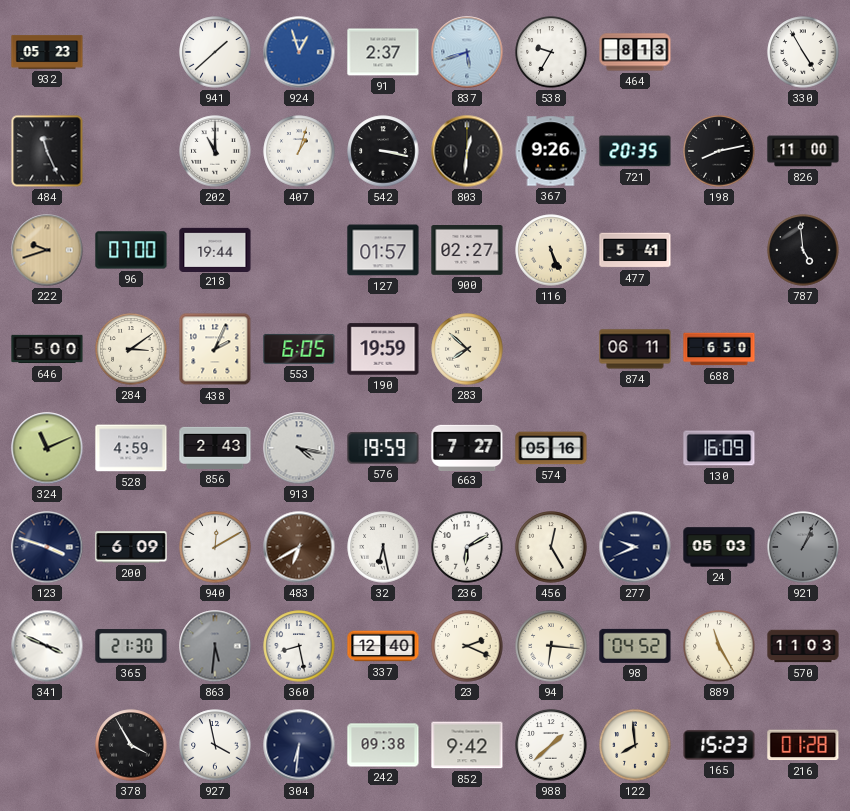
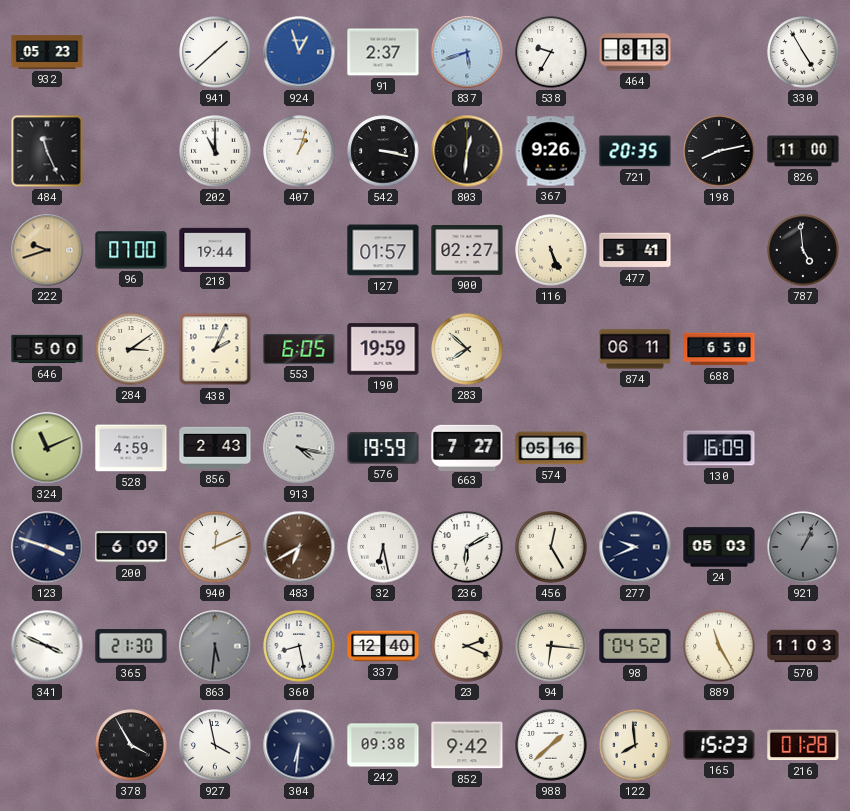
940: 12:10 -> 12:11
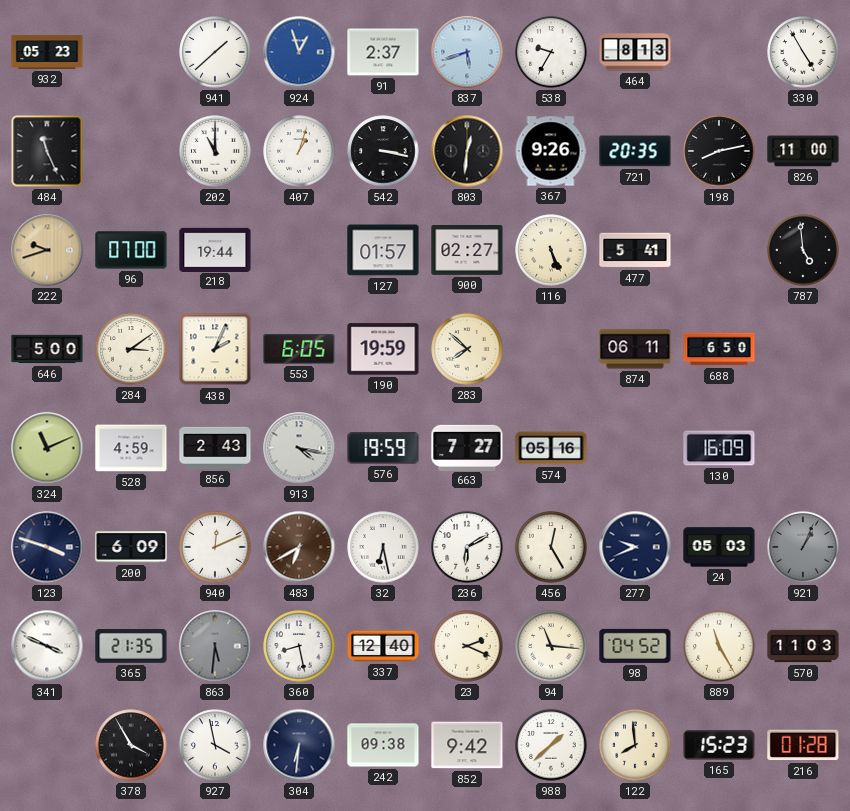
365: 21:30 -> 21:35
94: 6:16 -> 11:16
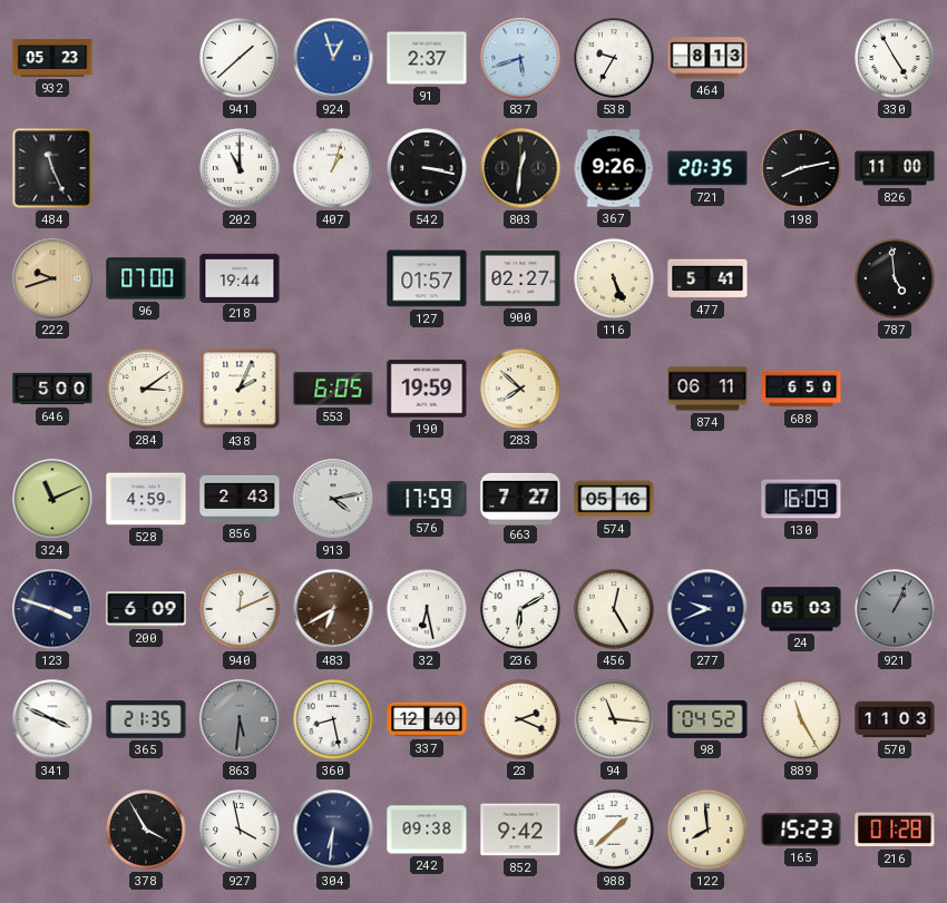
913: 4:17 -> 4:13
576: 19:59 -> 17:59
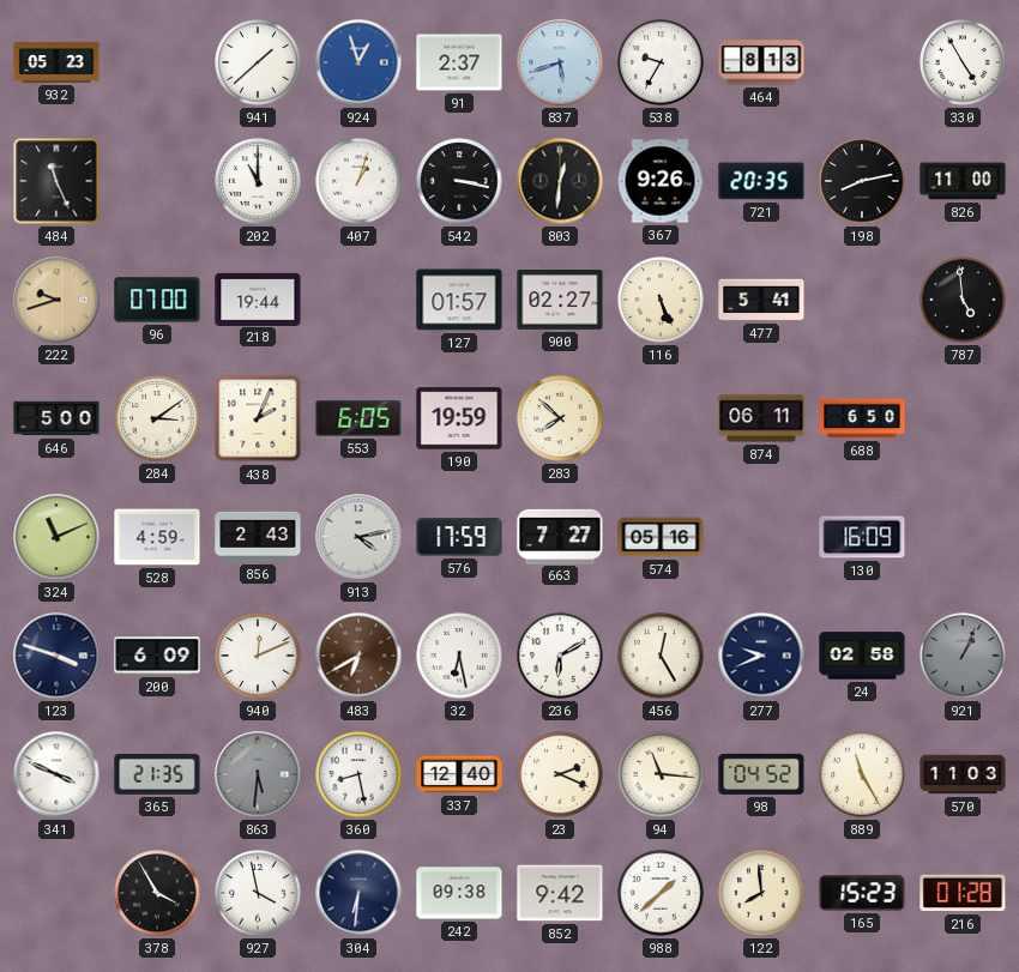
24: 05:03 -> 02:58
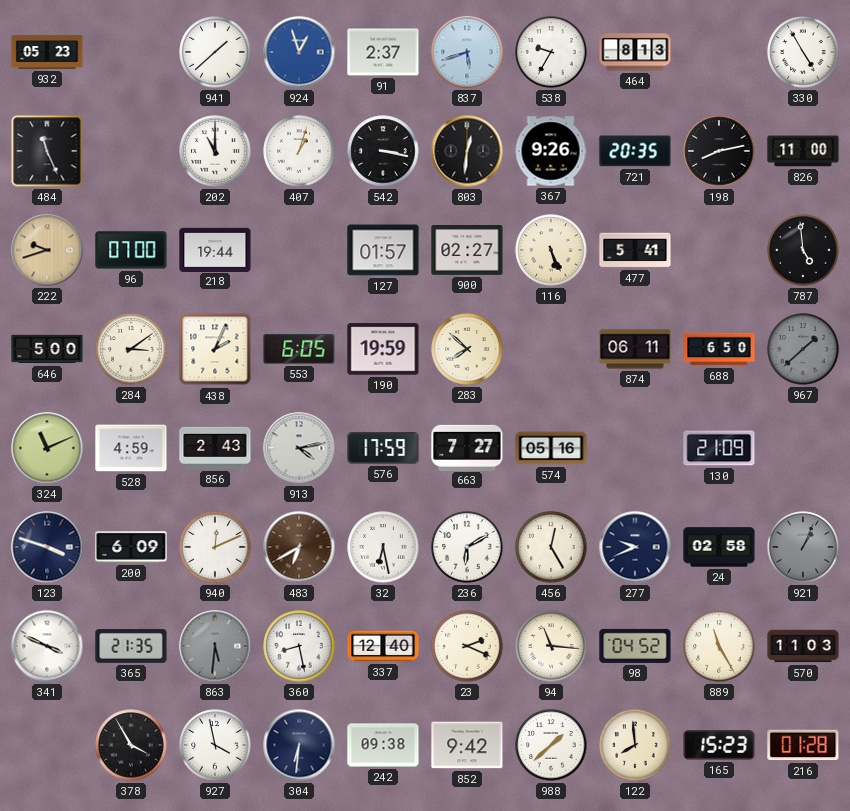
967: none -> 1:38
130: 16:09 -> 21:09
